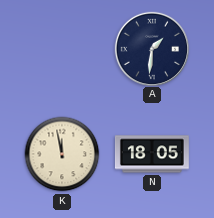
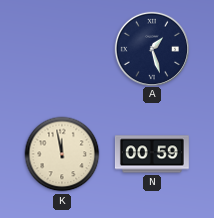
A: 1:31 -> 1:27
N: 18:05 -> 00:59
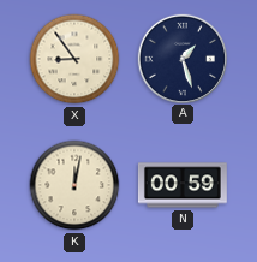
X: none -> 8:54
K: 11:58 -> 12:02
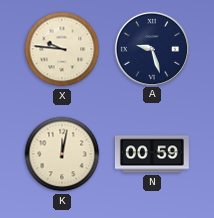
X: 8:54 -> 9:46
A: 1:27 -> 9:27
